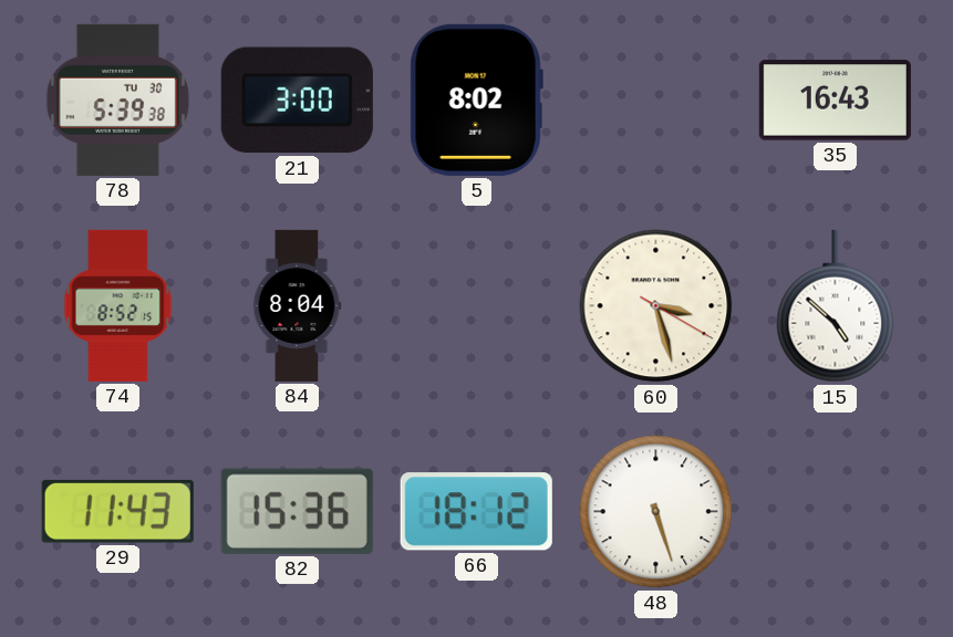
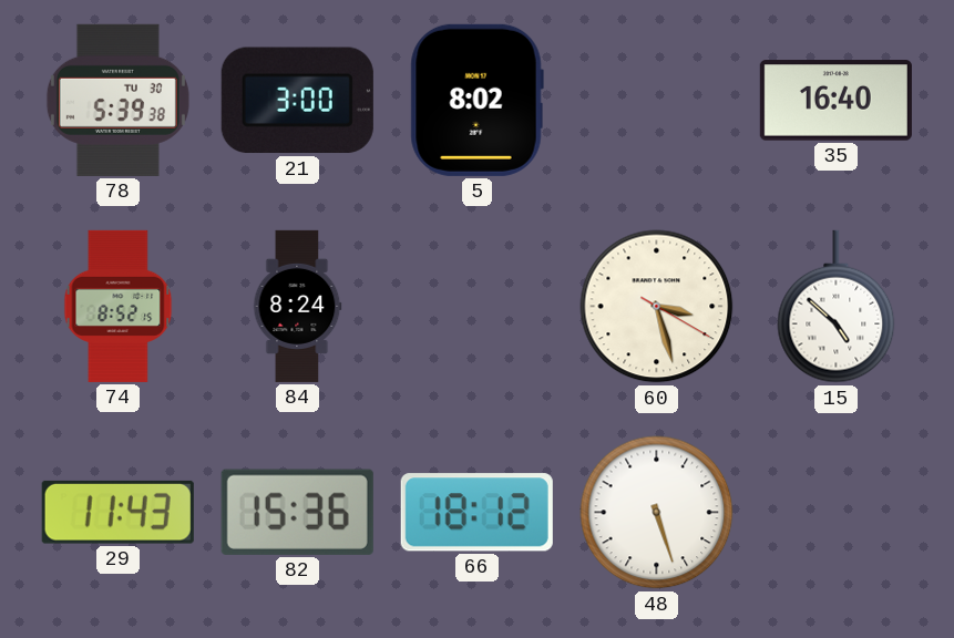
35: 16:43 -> 16:40
84: 8:04 -> 8:24
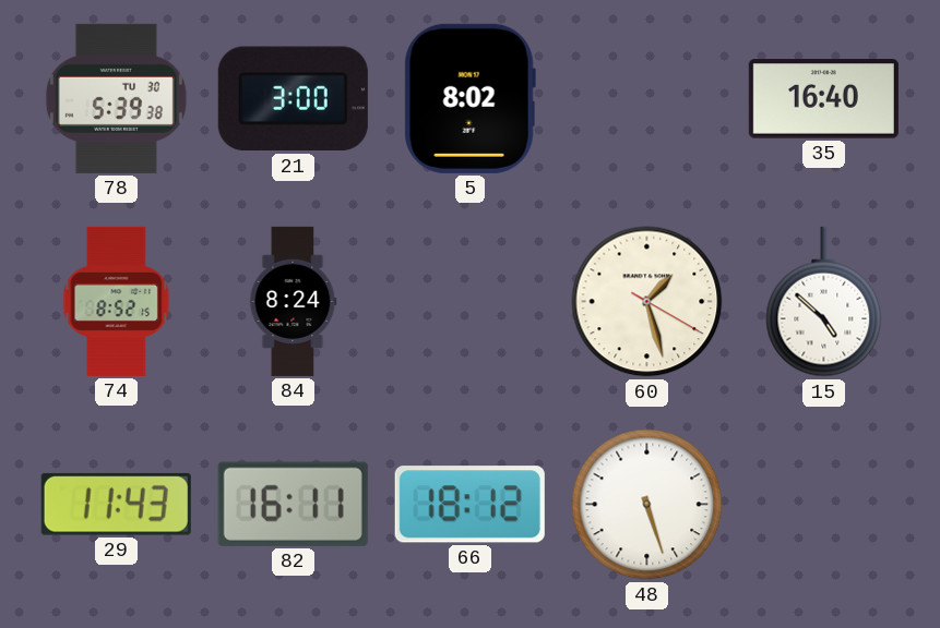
60: 3:27 -> 1:27
82: 15:36 -> 16:11
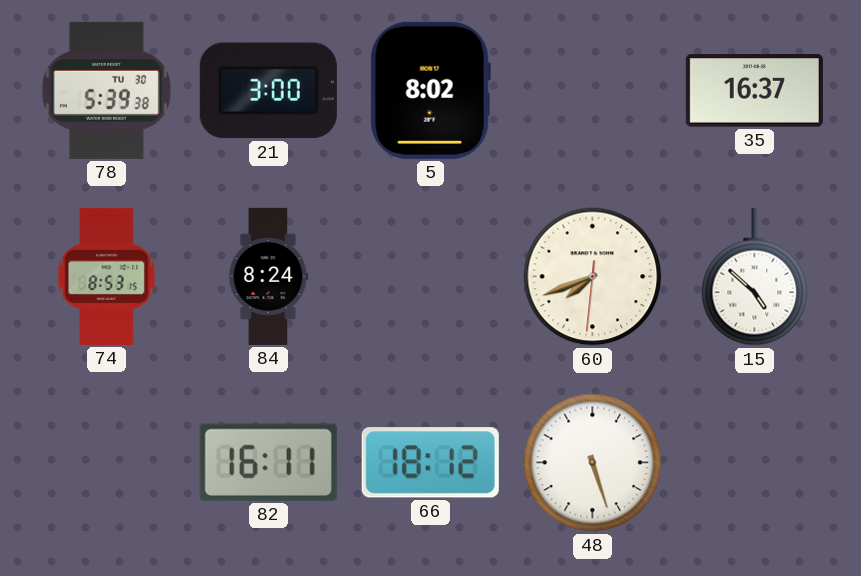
35: 16:40 -> 16:37
74: 8:52 -> 8:53
60: 1:27 -> 7:41
29: 11:43 -> none
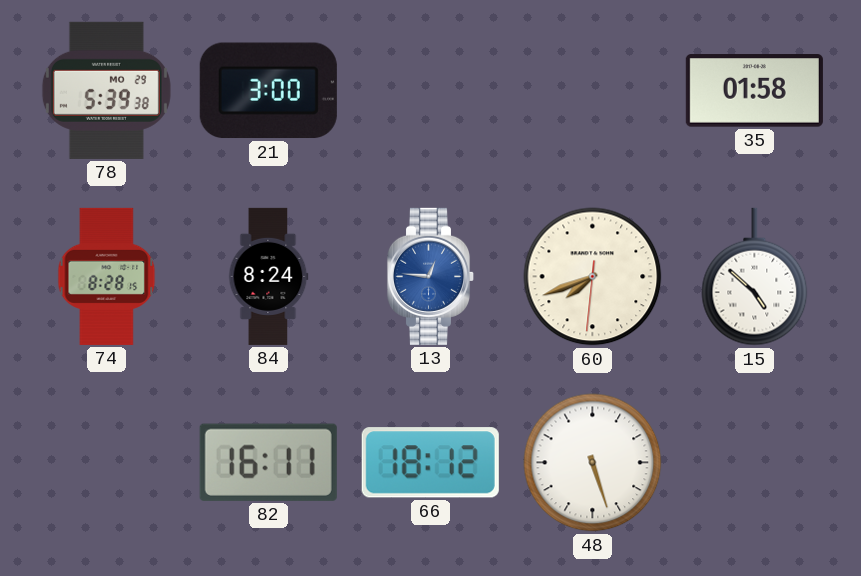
78 date: TU 30 -> MO 29
5: 8:02 -> none
35: 16:37 -> 01:58
74: 8:53 -> 8:28
13: none -> 12:46
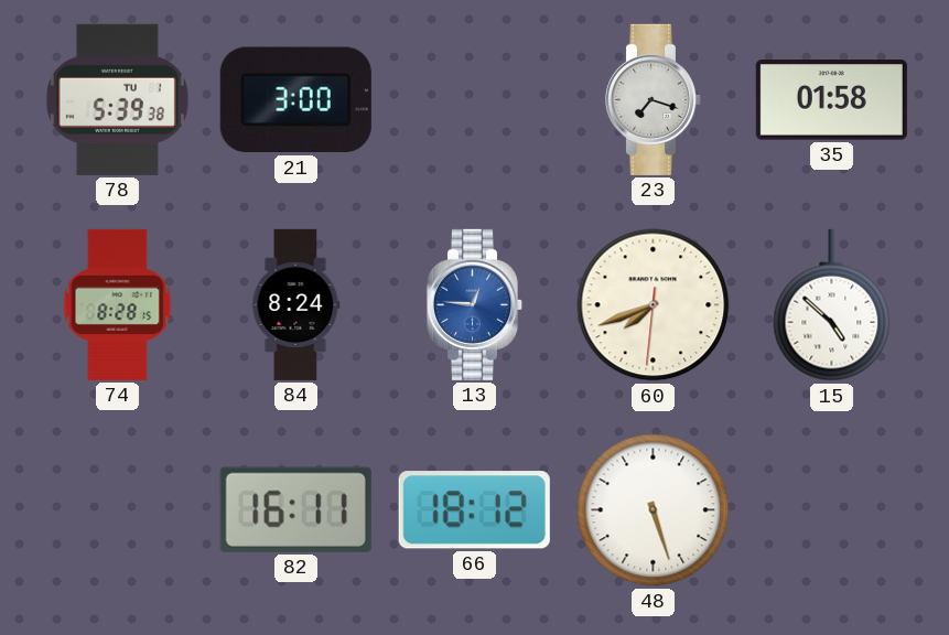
78 date: MO 29 -> TU 1
23: none -> 7:18
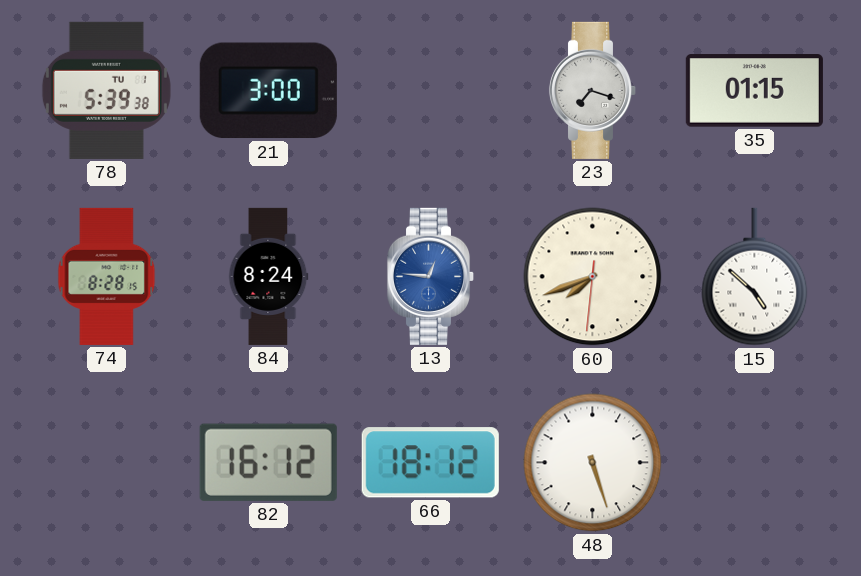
35: 01:58 -> 01:15
82: 16:11 -> 16:12
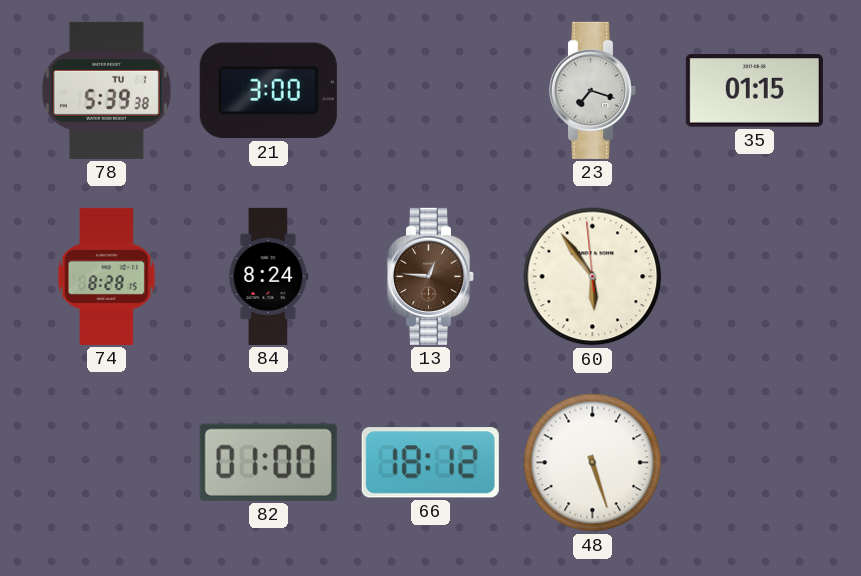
13 dial: blue -> brown
60: 7:41 -> 5:53
15: 4:52 -> none
82: 16:12 -> 01:00
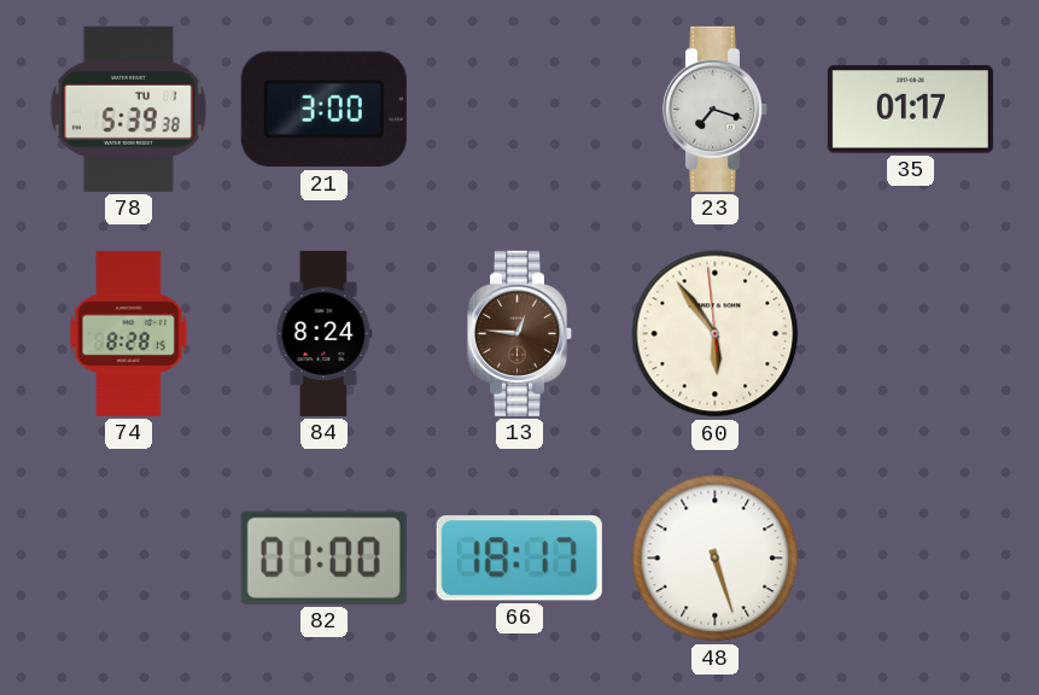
35: 01:15 -> 01:17
66: 18:12 -> 18:17
